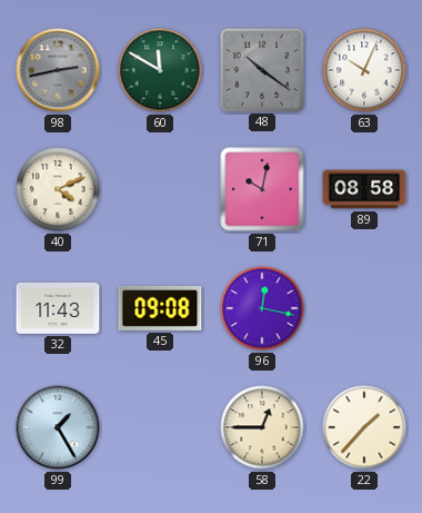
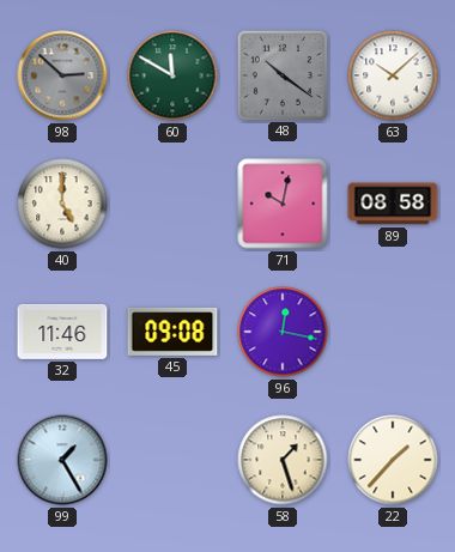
98: 2:43 -> 2:52
63: 10:04 -> 10:08
40: 4:11 -> 5:00
32: 11:43 -> 11:46
58: 12:45 -> 1:27
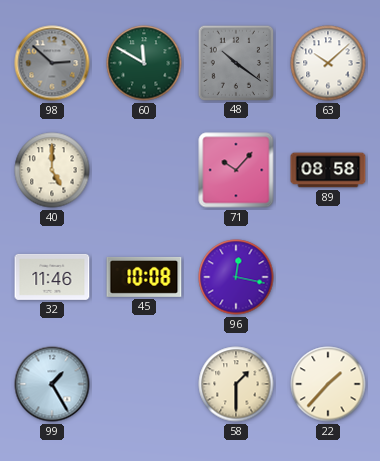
71: 10:02 -> 10:07
45: 09:08 -> 10:08
58: 1:27 -> 1:30
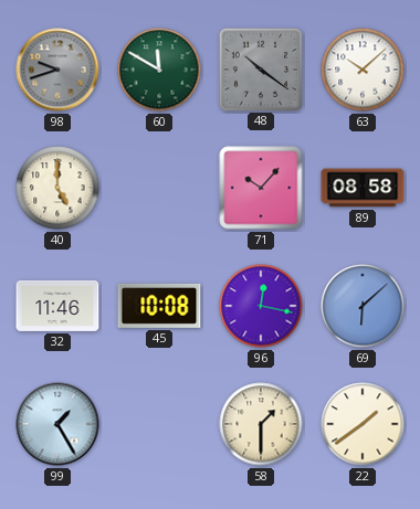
98: 2:52 -> 9:42
69: none -> 6:08
22: 1:37 -> 1:39
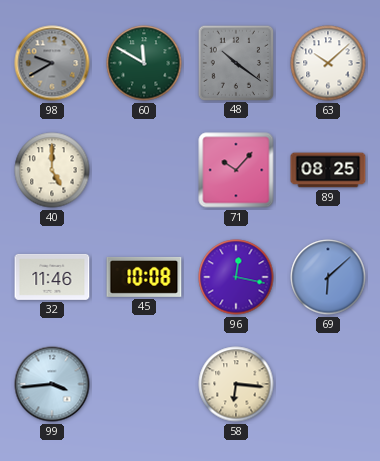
98: 9:42 -> 9:40
89: 08:58 -> 08:25
99: 1:25 -> 3:44
58: 1:30 -> 6:16
22: 1:39 -> none
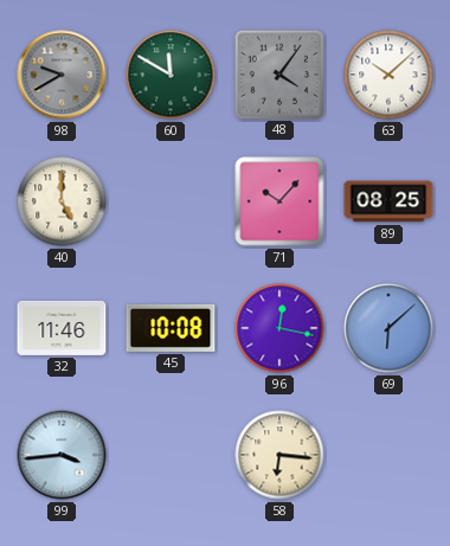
48: 10:21 -> 4:06
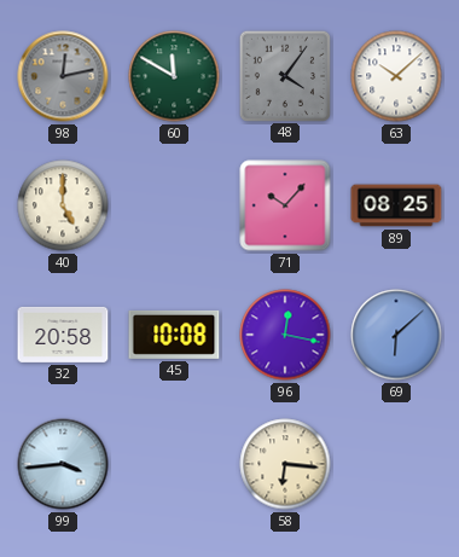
98: 9:40 -> 12:13
32: 11:46 -> 20:58
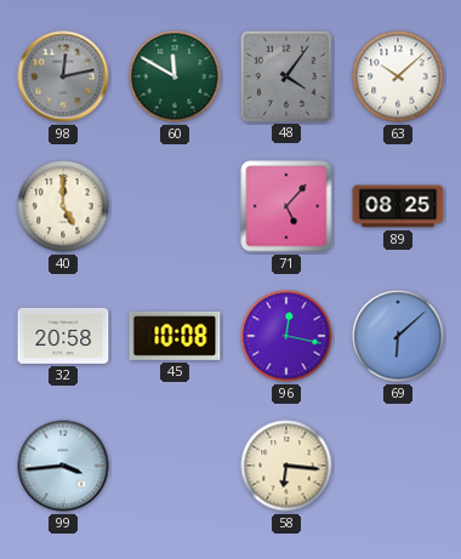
71: 10:07 -> 5:07
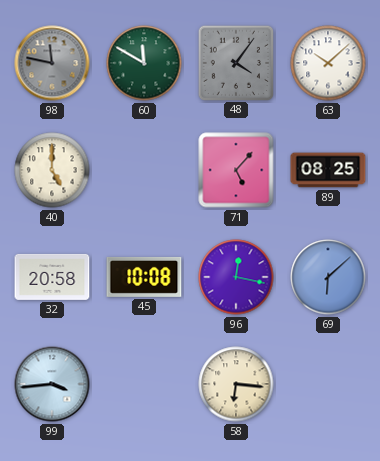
98: 12:13 -> 11:47
